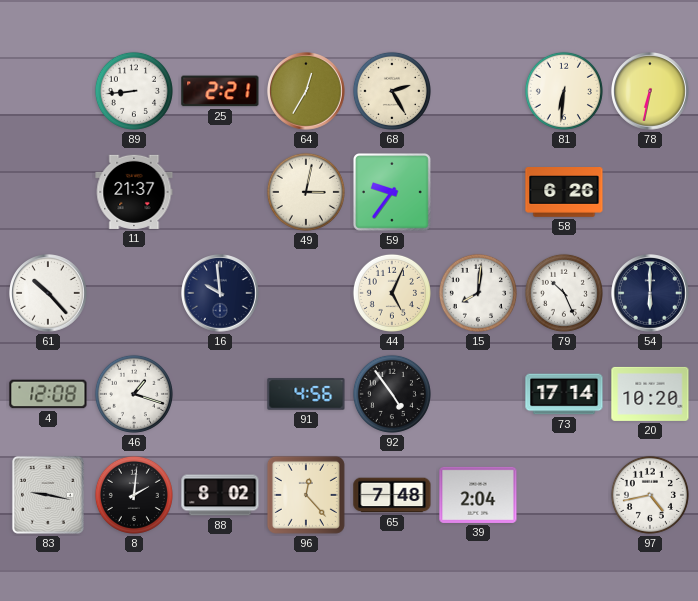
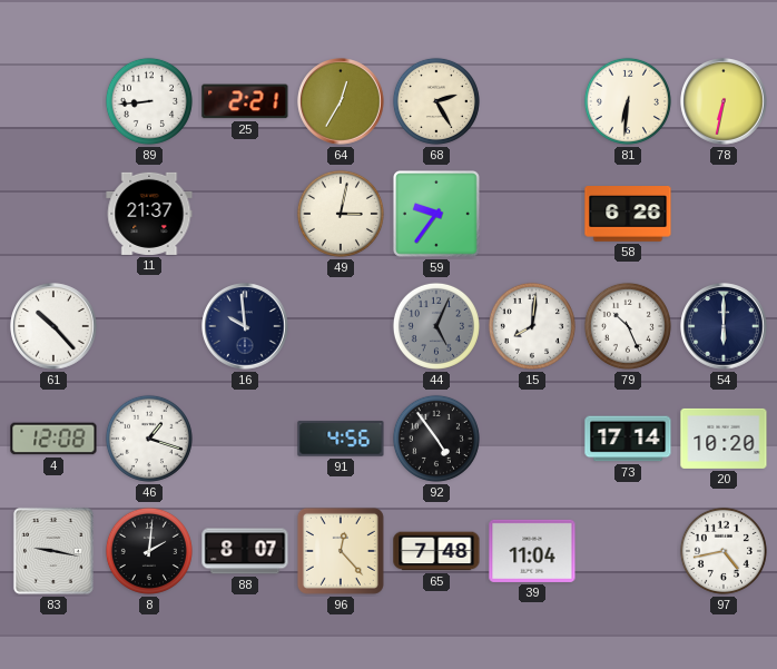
44 dial: cream -> grey
88: 8:02 -> 8:07
39: 2:04 -> 11:04
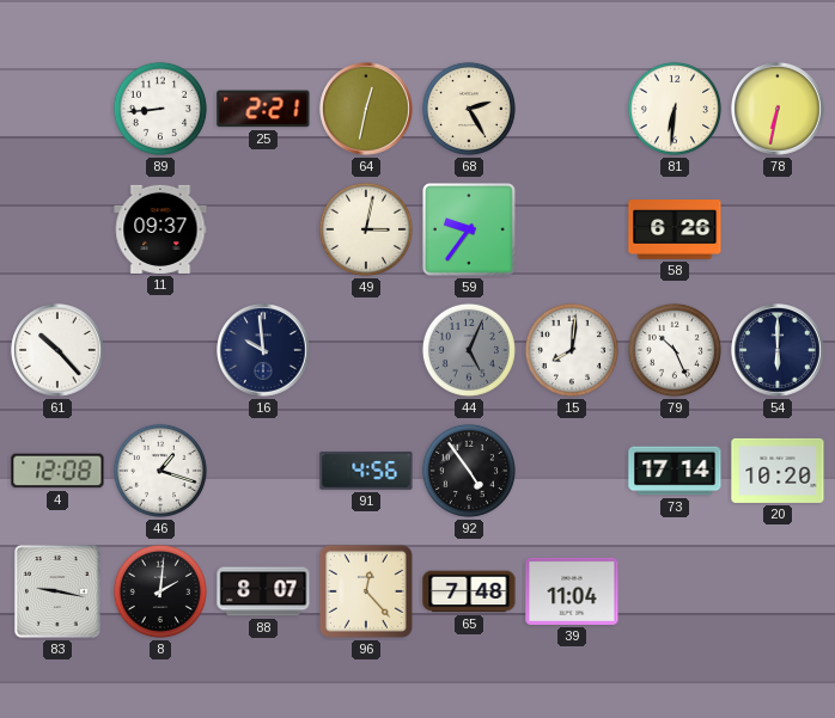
64: 12:35 -> 12:32
11: 21:37 -> 09:37
97: 4:43 -> none
